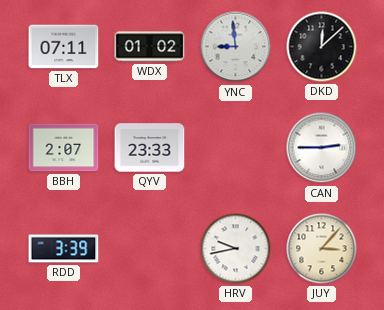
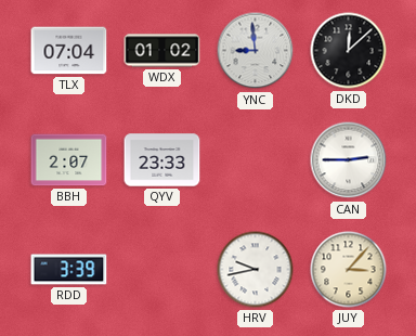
TLX: 07:11 -> 07:04
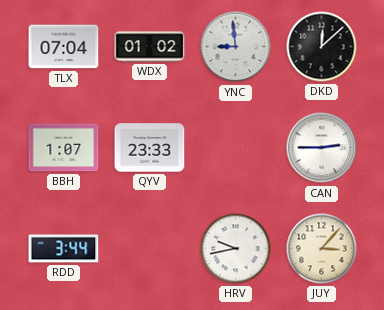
BBH: 2:07 -> 1:07
RDD: 3:39 -> 3:44
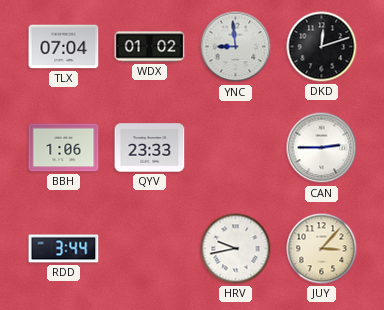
DKD: 12:08 -> 12:12
BBH: 1:07 -> 1:06
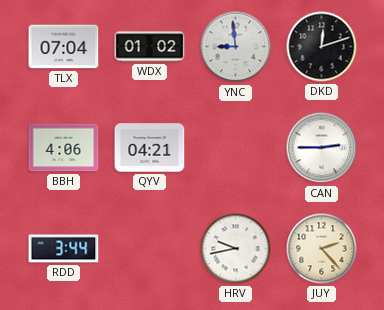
BBH: 1:06 -> 4:06
QYV: 23:33 -> 04:21
JUY: 3:07 -> 2:23
